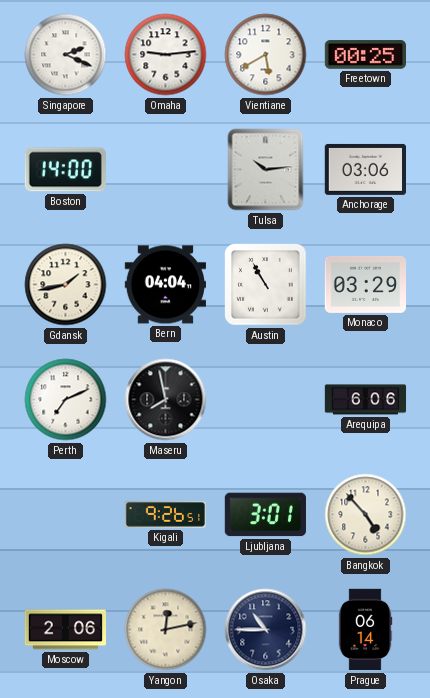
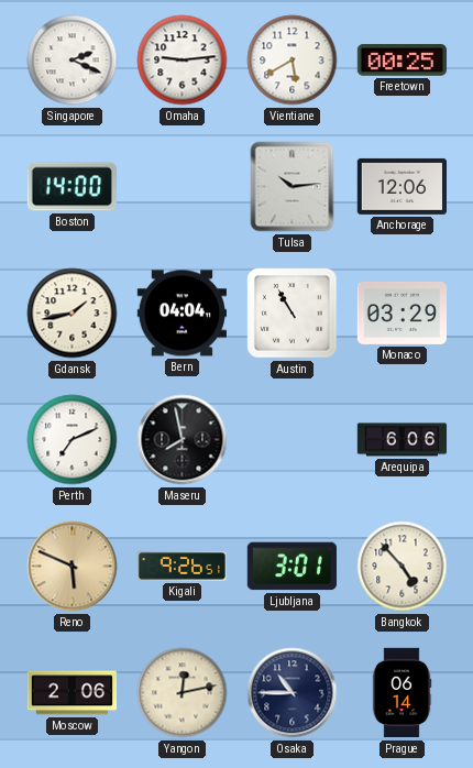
Anchorage: 03:06 -> 12:06
Reno: none -> 5:49
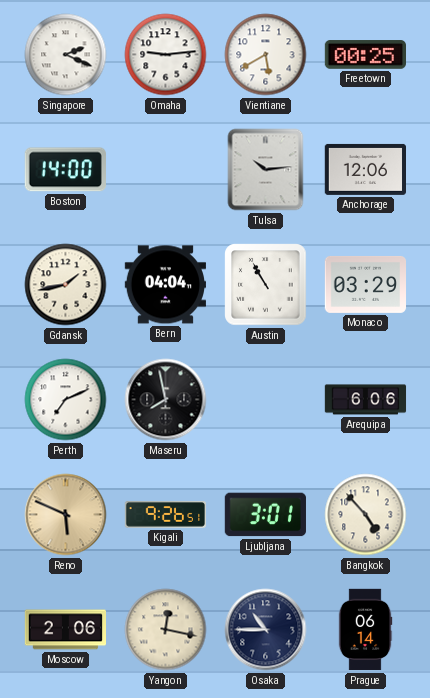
Yangon: 12:13 -> 12:17
